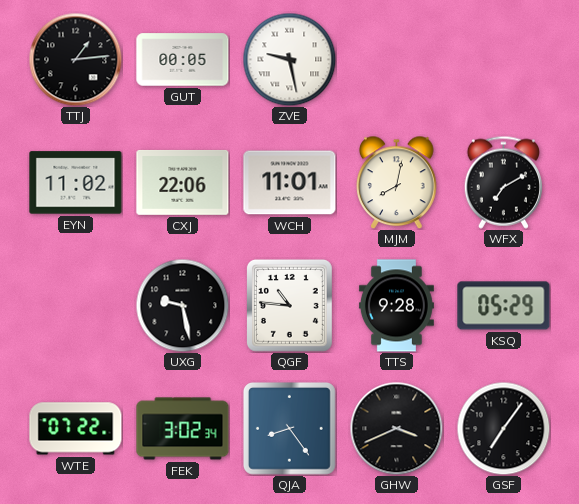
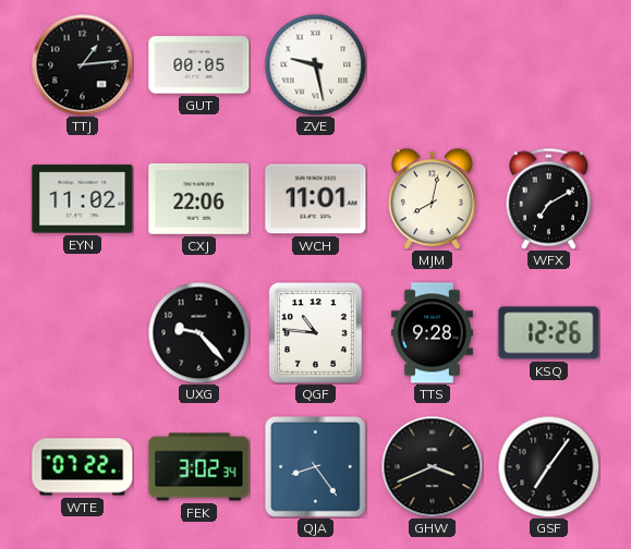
UXG: 9:28 -> 9:23
KSQ: 05:29 -> 12:26
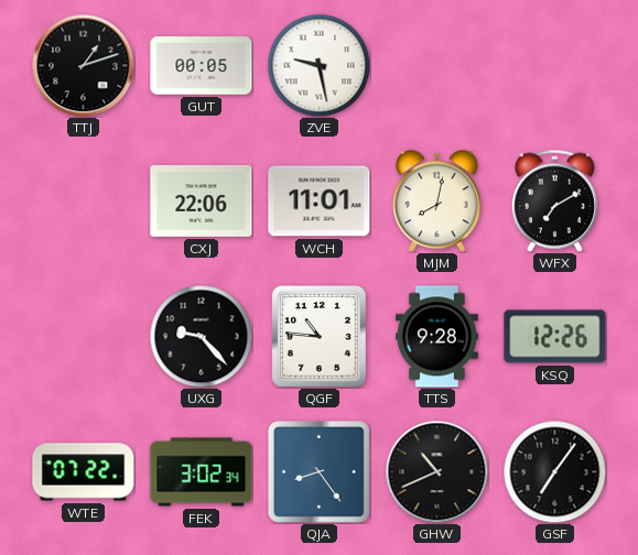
TTJ: 1:14 -> 1:12
EYN: 11:02 -> none
GHW: 3:41 -> 10:41
